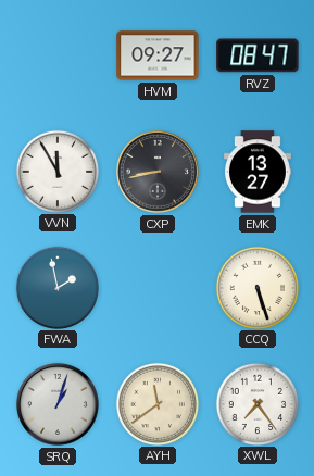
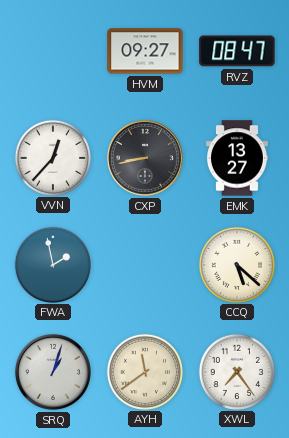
VVN: 11:55 -> 12:37
CCQ: 5:27 -> 5:22
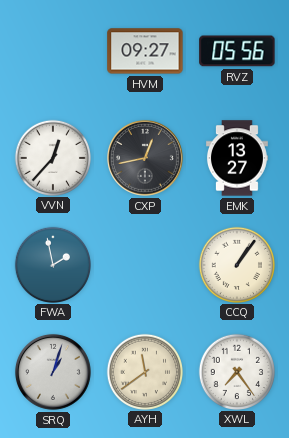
RVZ: 08:47 -> 05:56
CXP: 8:43 -> 12:43
CCQ: 5:22 -> 1:06
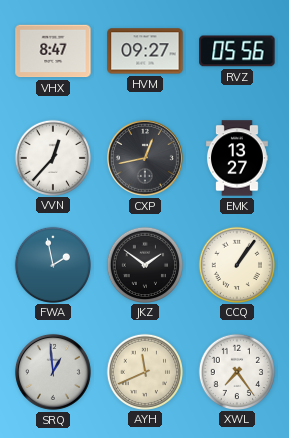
VHX: none -> 8:47
JKZ: none -> 1:51
SRQ: 1:03 -> 12:59
AYH: 11:39 -> 11:41
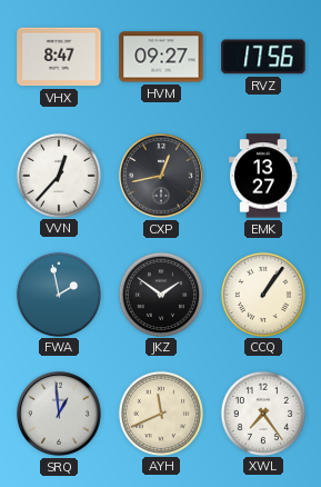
RVZ: 05:56 -> 17:56
